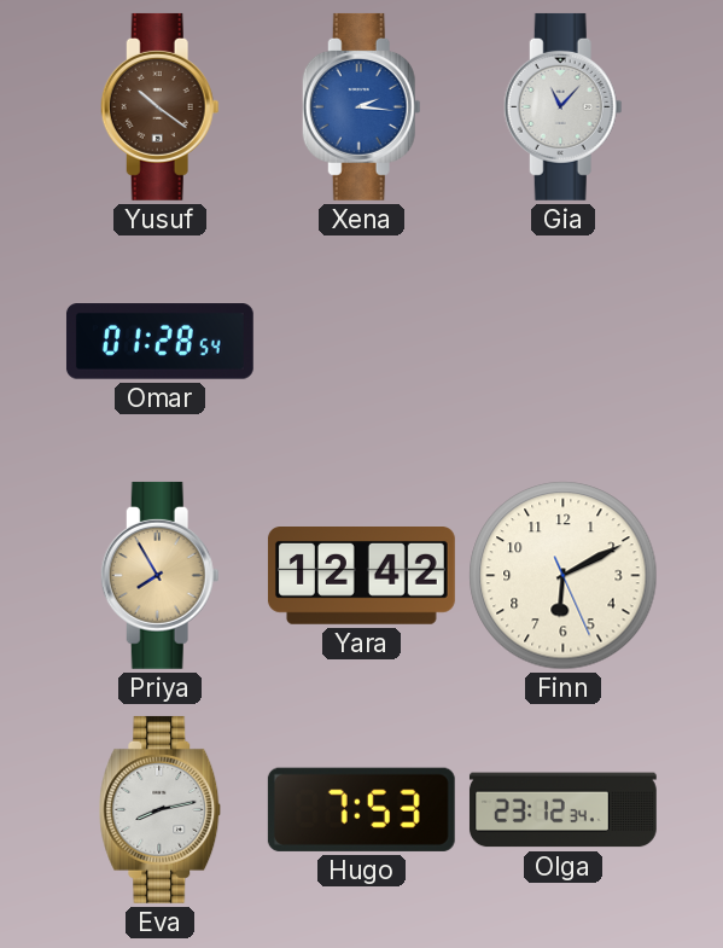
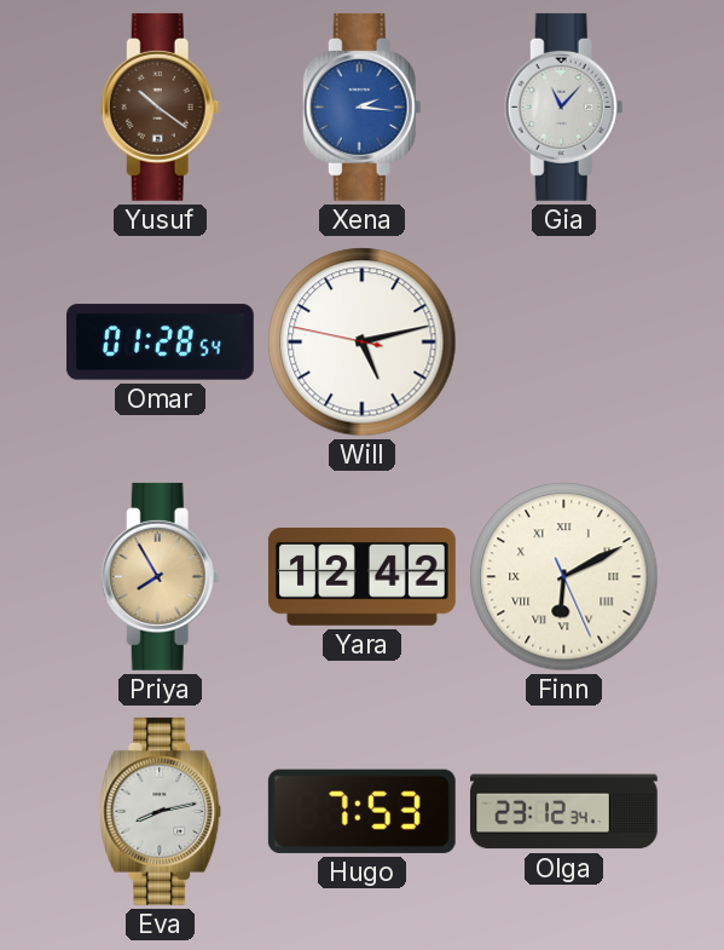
Will: none -> 5:12
Finn numerals: Arabic -> Roman
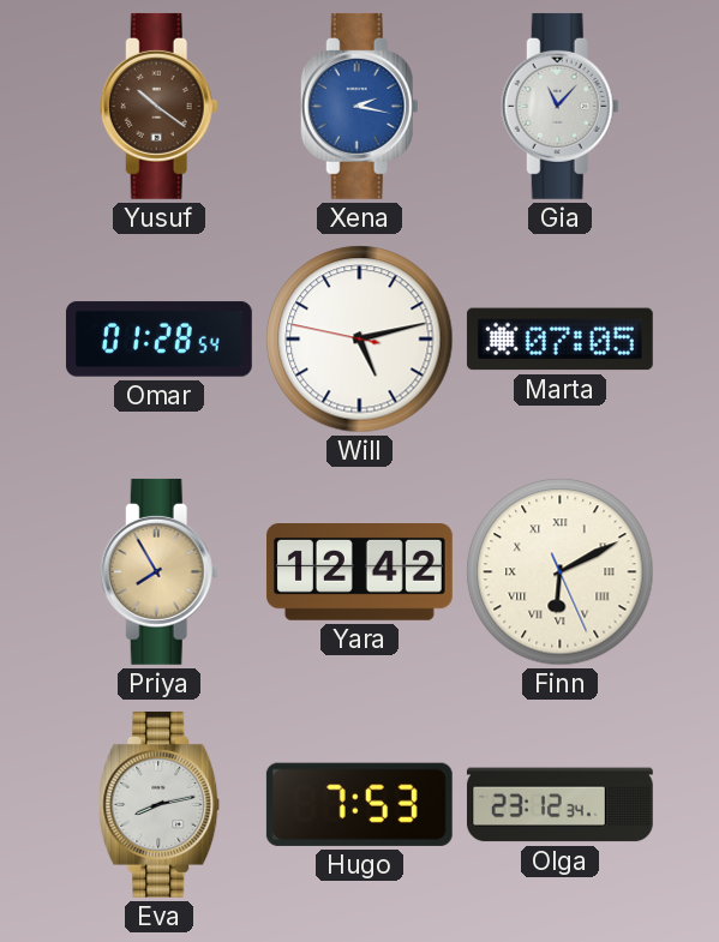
Xena: 2:16 -> 2:17
Marta: none -> 07:05
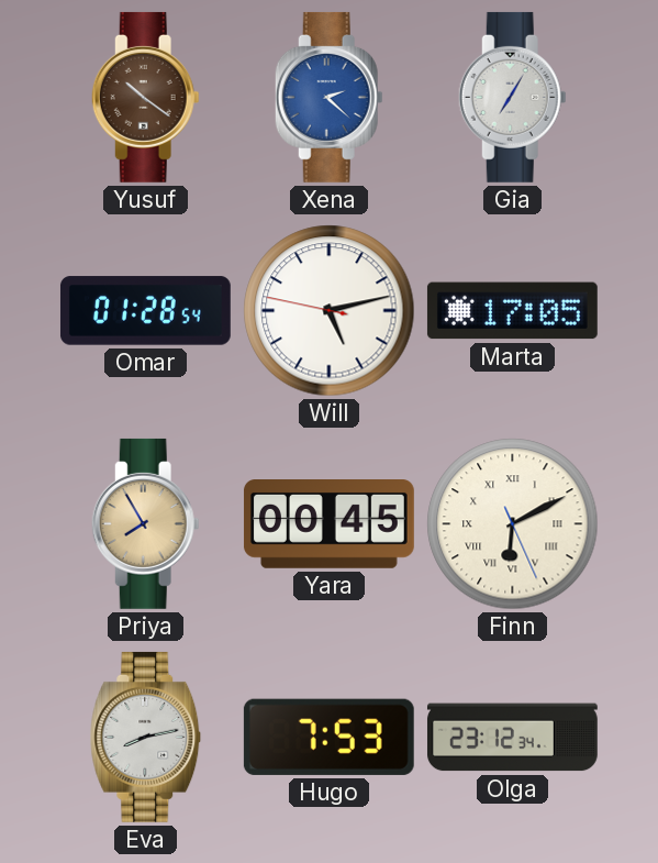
Xena: 2:17 -> 2:22
Gia: 11:07 -> 7:05
Marta: 07:05 -> 17:05
Yara: 12:42 -> 00:45
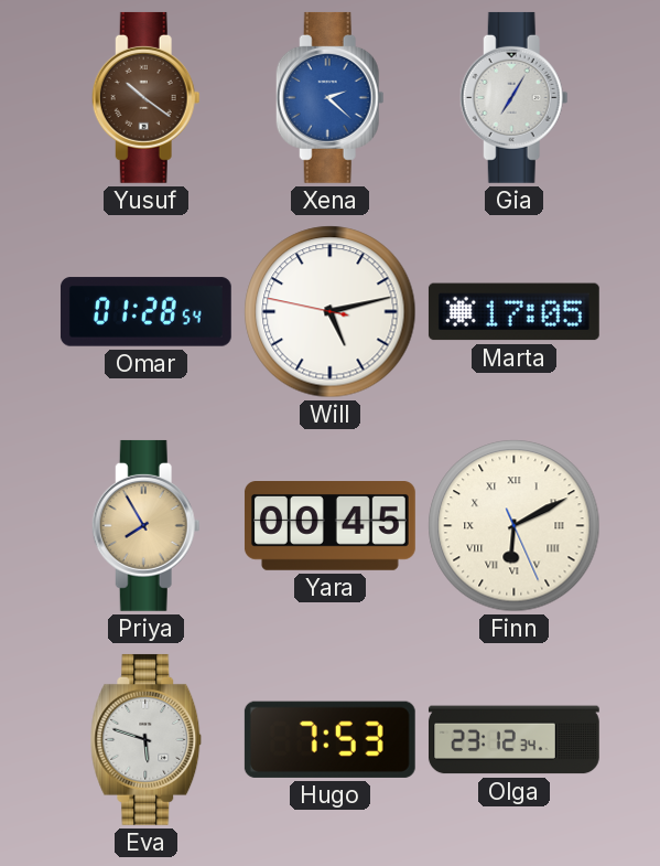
Eva: 8:13 -> 5:48
